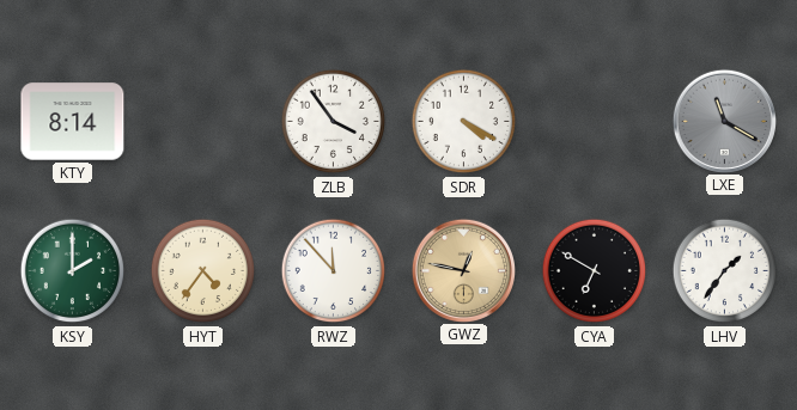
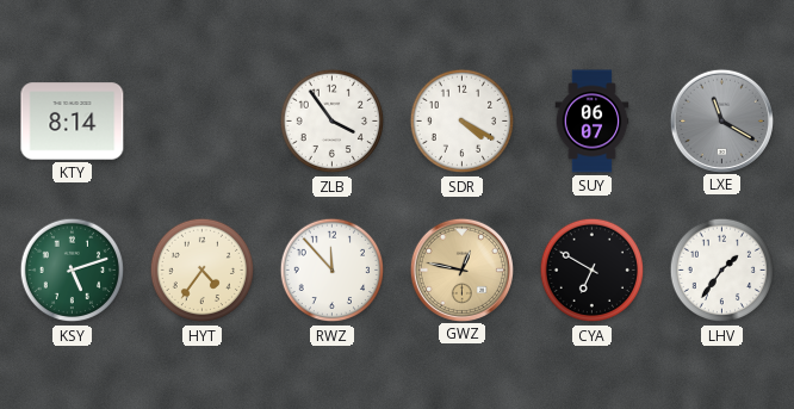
SUY: none -> 06:07
KSY: 2:00 -> 5:12
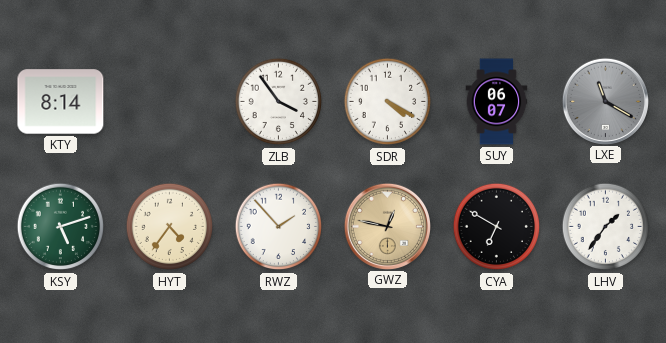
RWZ: 11:53 -> 1:53
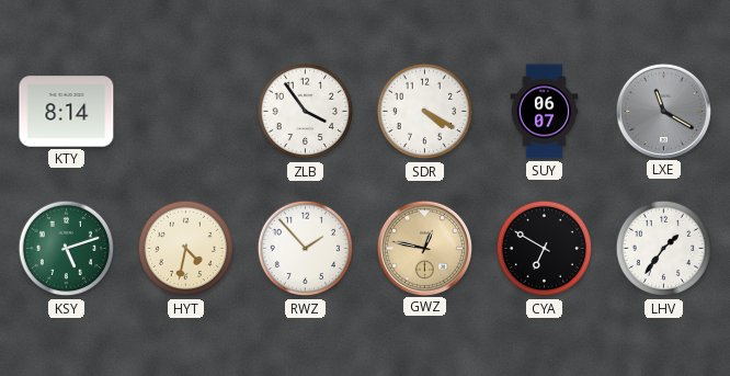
HYT: 4:36 -> 4:32
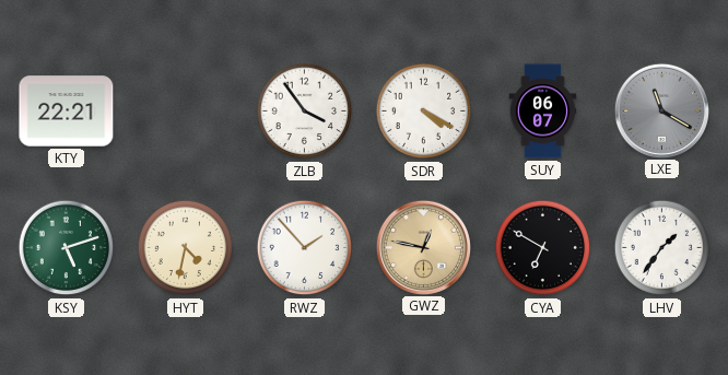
KTY: 8:14 -> 22:21
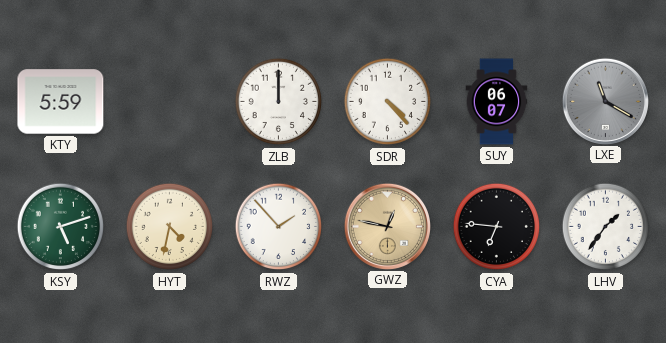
KTY: 22:21 -> 5:59
ZLB: 3:54 -> 12:00
SDR: 4:20 -> 4:23
CYA: 6:50 -> 6:46
